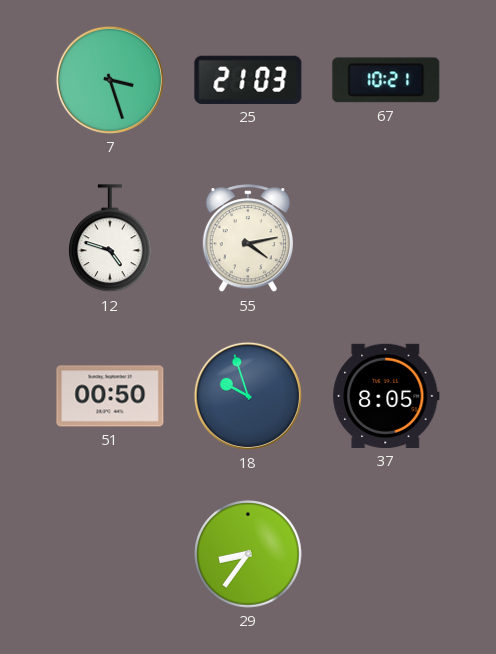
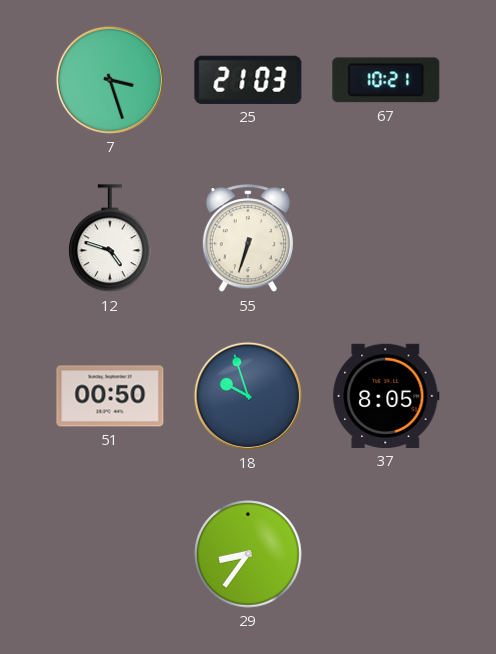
55: 4:13 -> 6:33
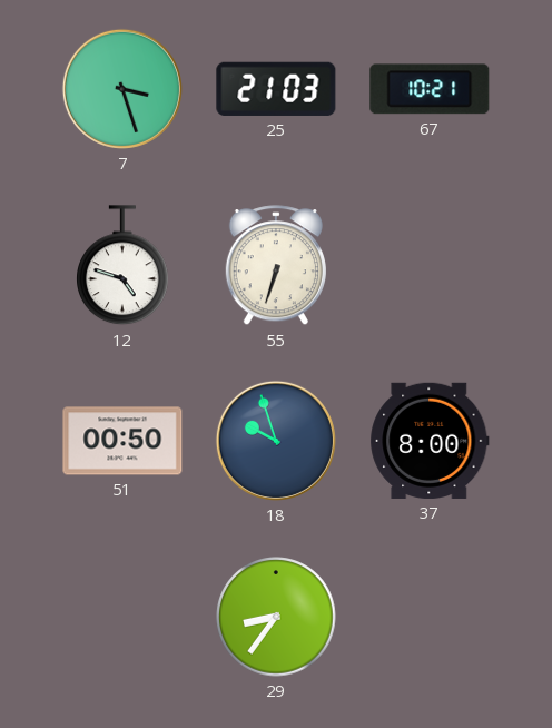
37: 8:05 -> 8:00
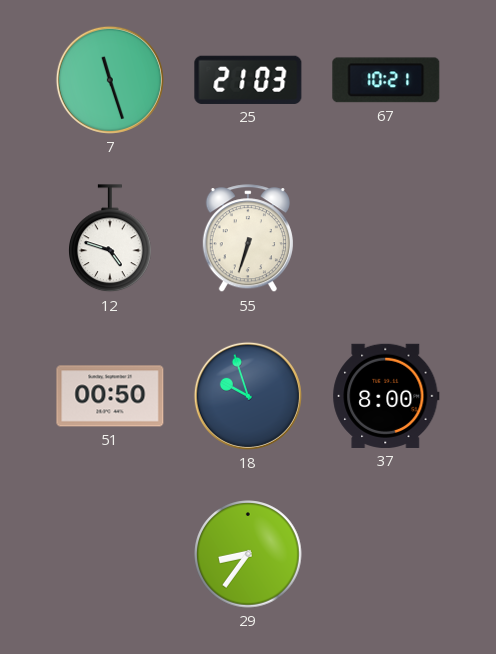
7: 3:27 -> 11:27
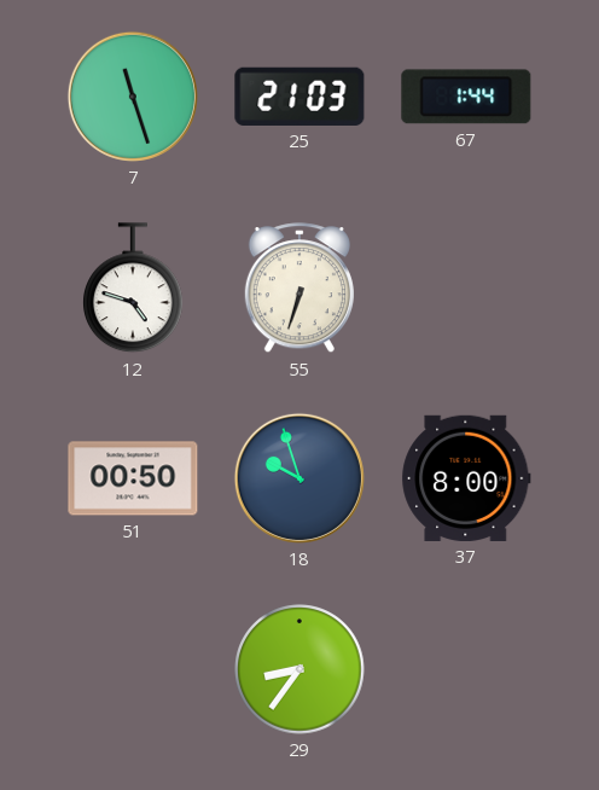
67: 10:21 -> 1:44
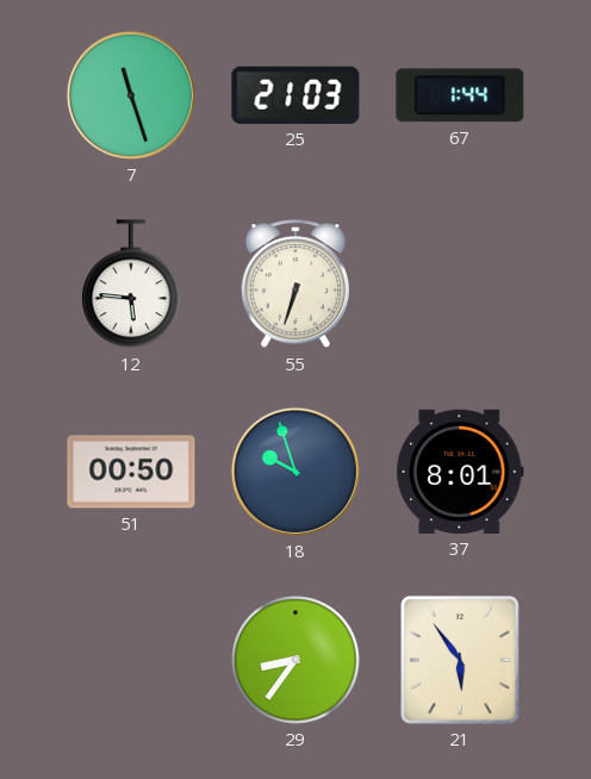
12: 4:48 -> 5:46
37: 8:00 -> 8:01
21: none -> 5:54
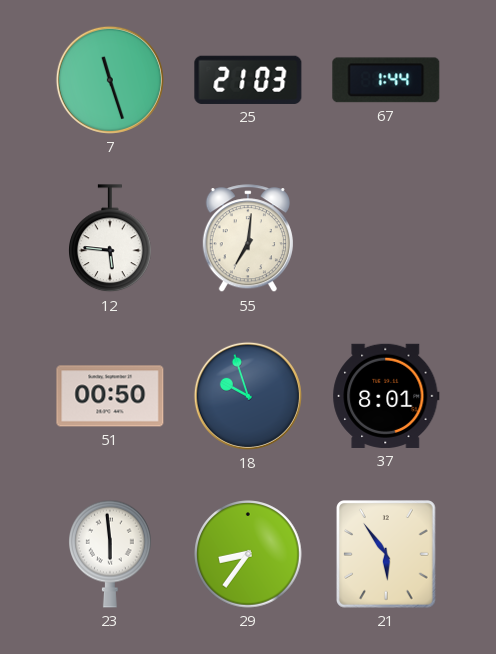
55: 6:33 -> 7:01
23: none -> 5:59
